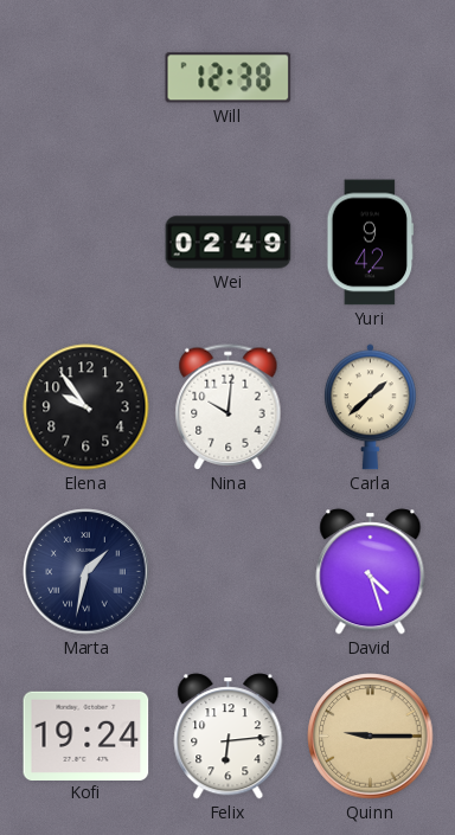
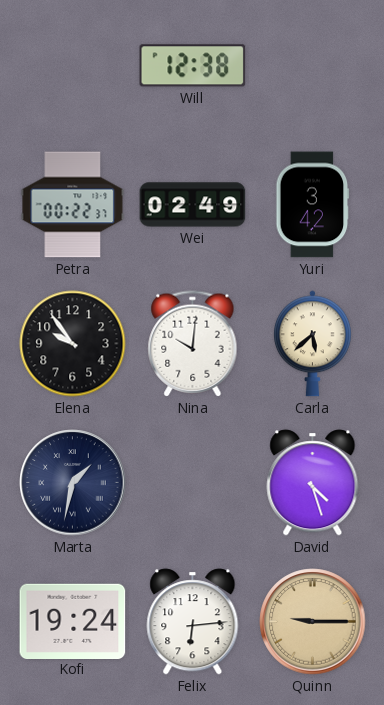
Petra: none -> 00:22
Yuri: 9:42 -> 3:42
Carla: 1:38 -> 5:38
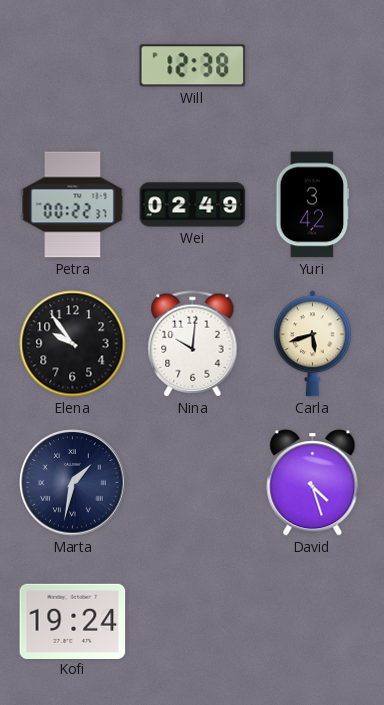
Carla: 5:38 -> 5:42
Felix: 6:14 -> none
Quinn: 9:15 -> none
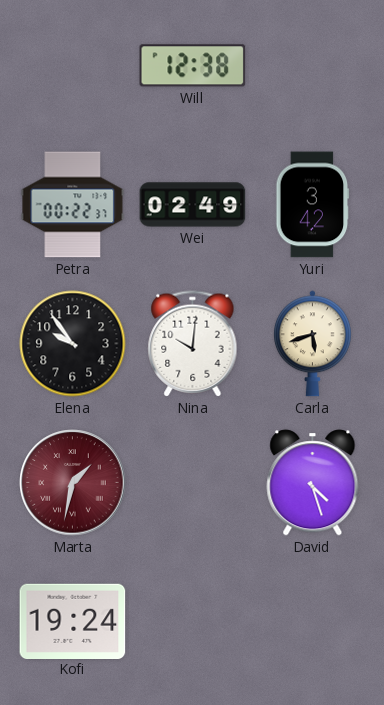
Marta dial: navy -> burgundy
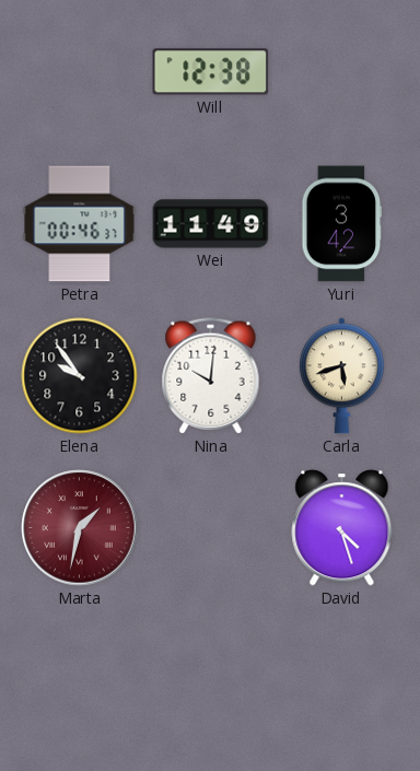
Petra: 00:22 -> 00:46
Wei: 02:49 -> 11:49
Kofi: 19:24 -> none
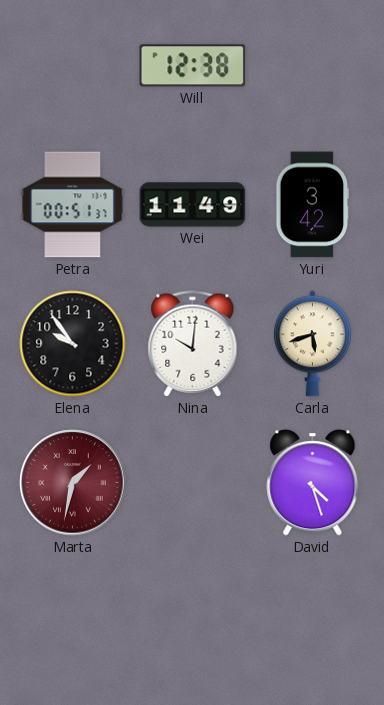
Petra: 00:46 -> 00:51
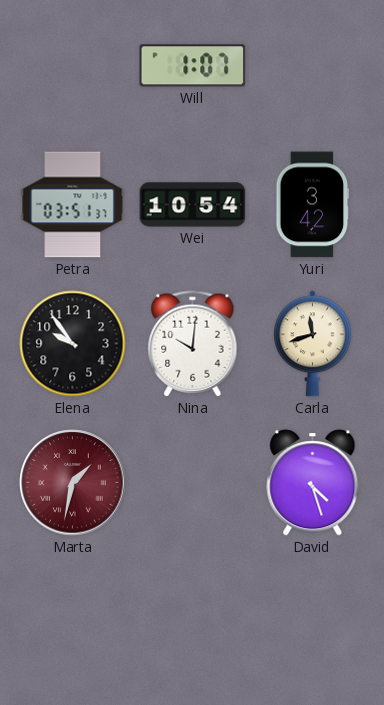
Will: 12:38 -> 1:07
Petra: 00:51 -> 03:51
Wei: 11:49 -> 10:54
Carla: 5:42 -> 11:42
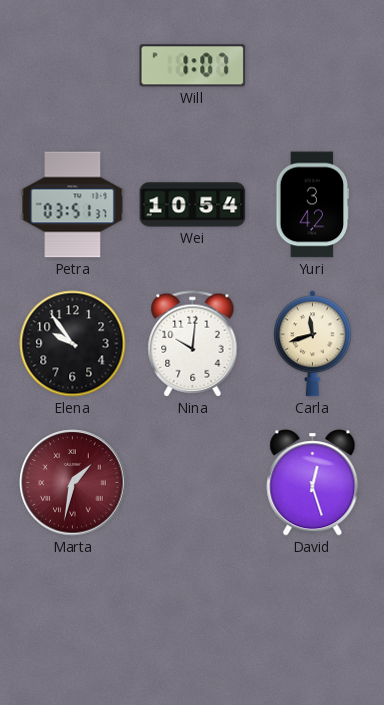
David: 4:27 -> 12:27
